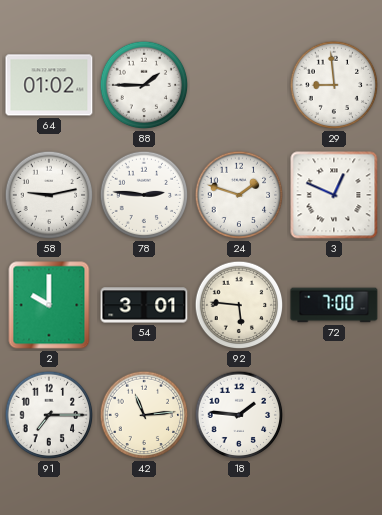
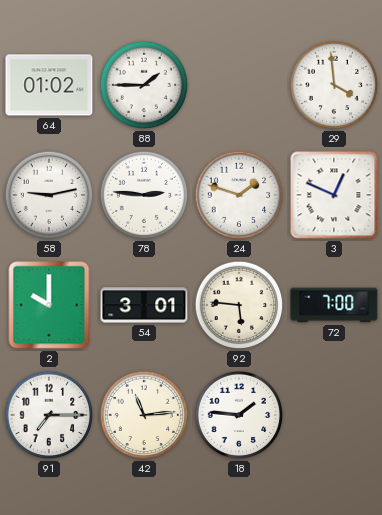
29: 8:59 -> 3:59
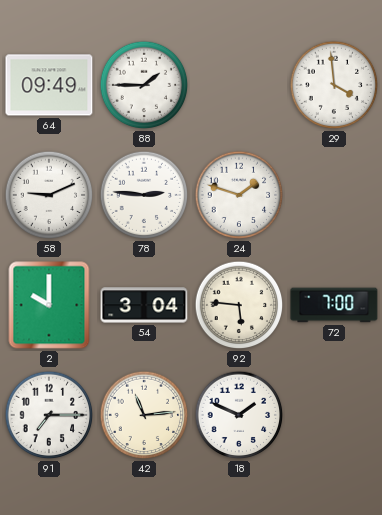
64: 01:02 -> 09:49
58: 9:13 -> 9:11
3: 12:49 -> none
54: 3:01 -> 3:04
18: 1:46 -> 1:49
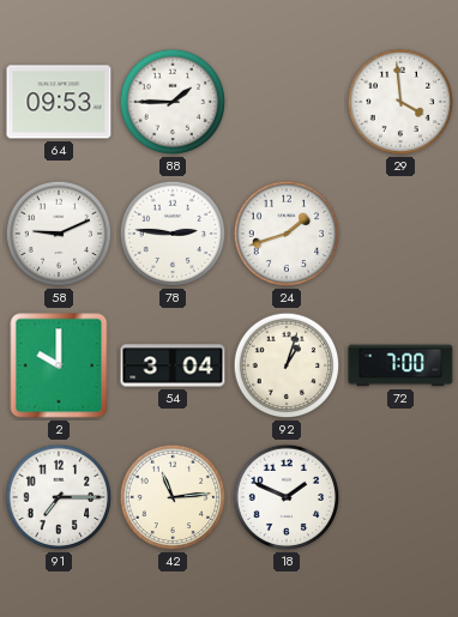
64: 09:49 -> 09:53
24: 1:48 -> 1:42
92: 5:46 -> 1:03
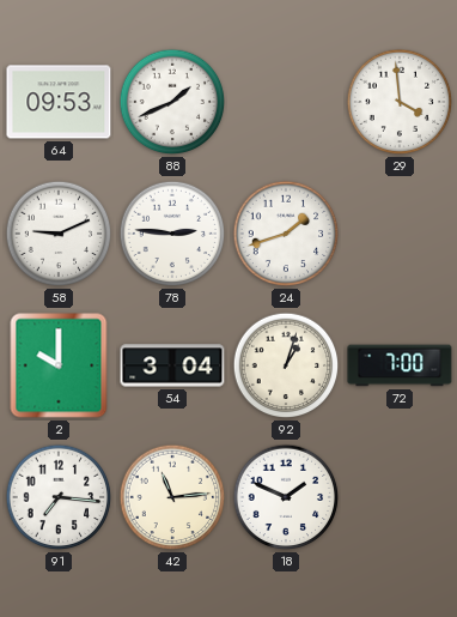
88: 1:45 -> 1:41
91: 7:15 -> 7:16
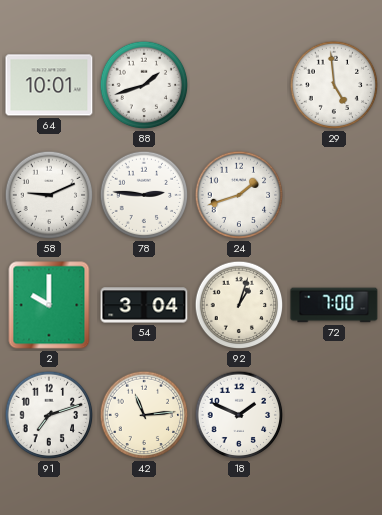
64: 09:53 -> 10:01
88: 1:41 -> 1:42
29: 3:59 -> 4:59
91: 7:16 -> 7:12
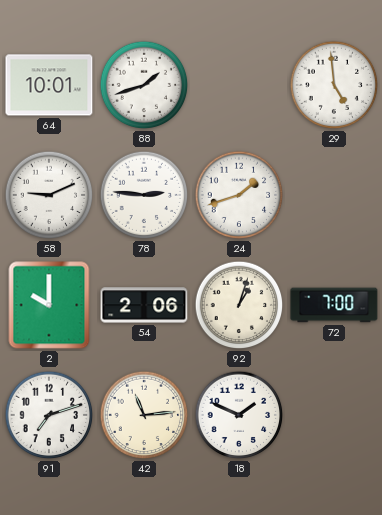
54: 3:04 -> 2:06
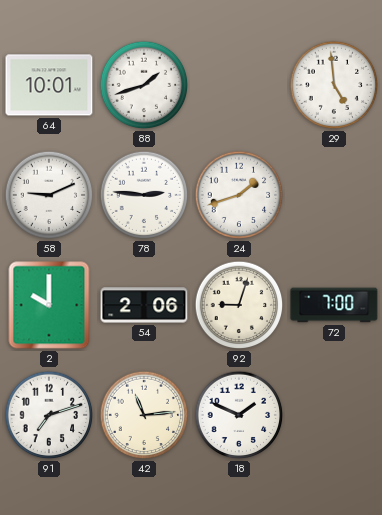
92: 1:03 -> 9:03
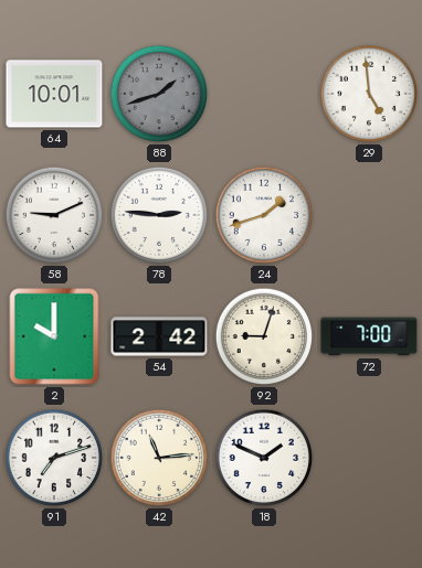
88 dial: white -> grey
54: 2:06 -> 2:42
